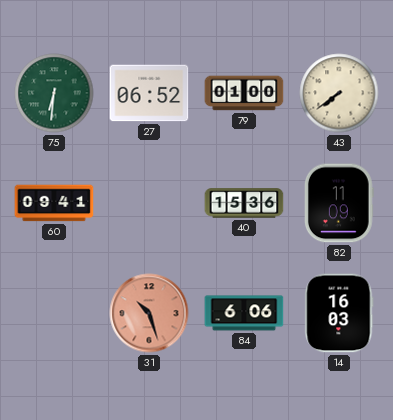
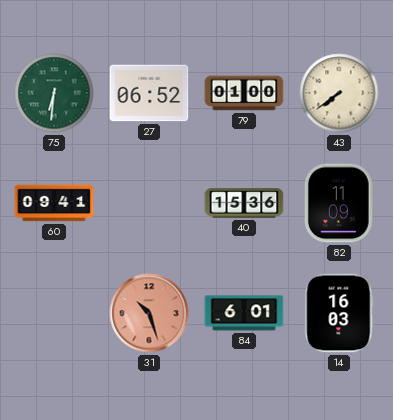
84: 6:06 -> 6:01
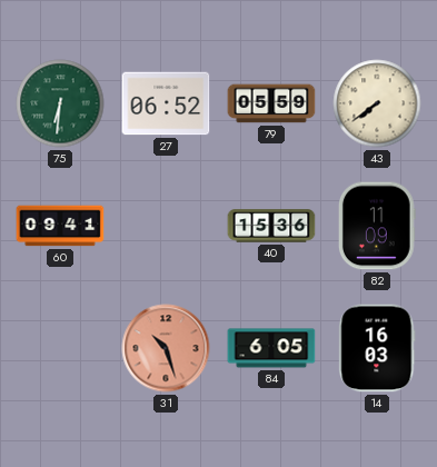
79: 01:00 -> 05:59
84: 6:01 -> 6:05
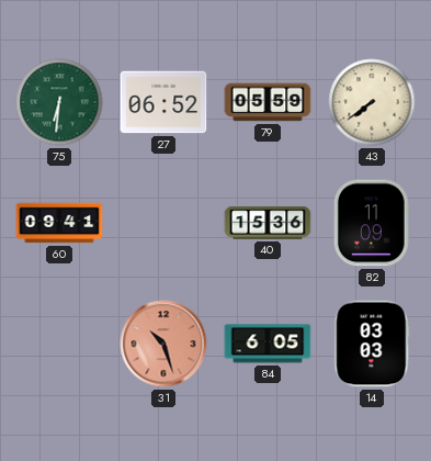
14: 16:03 -> 03:03
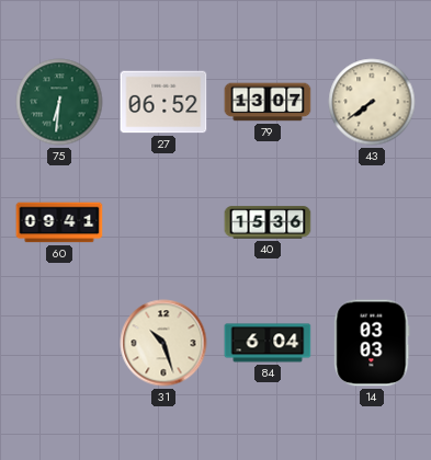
79: 05:59 -> 13:07
82: 11:09 -> none
31 dial: salmon -> cream
84: 6:05 -> 6:04
